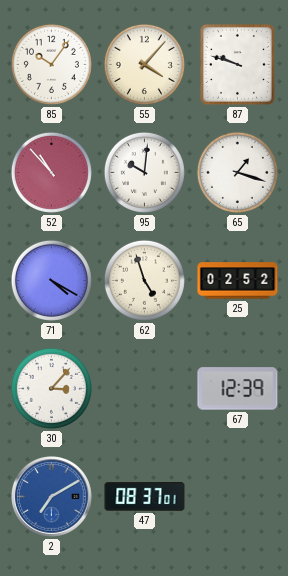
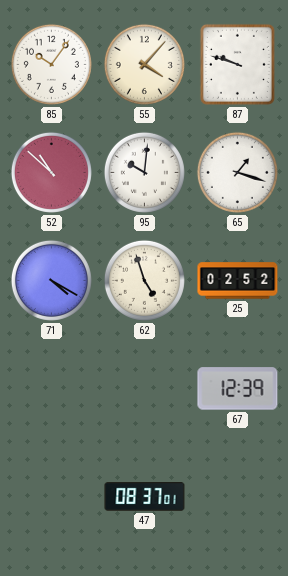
52: 10:53 -> 10:52
30: 3:07 -> none
2: 7:10 -> none
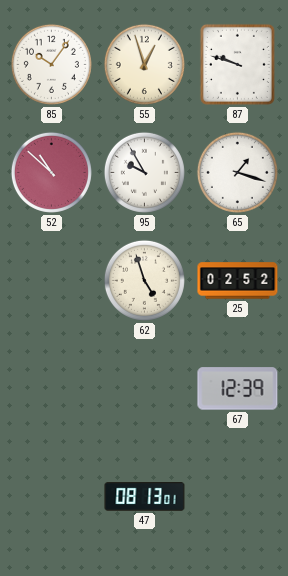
55: 4:07 -> 12:57
95: 10:01 -> 9:55
71: 4:20 -> none
47: 08:37 -> 08:13
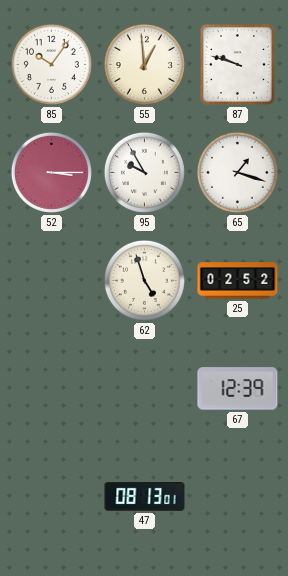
55: 12:57 -> 12:59
52: 10:52 -> 3:15
